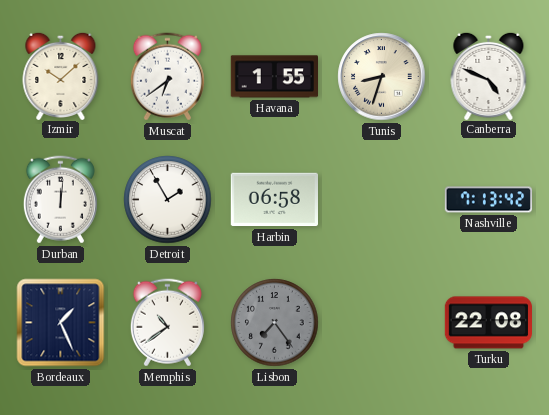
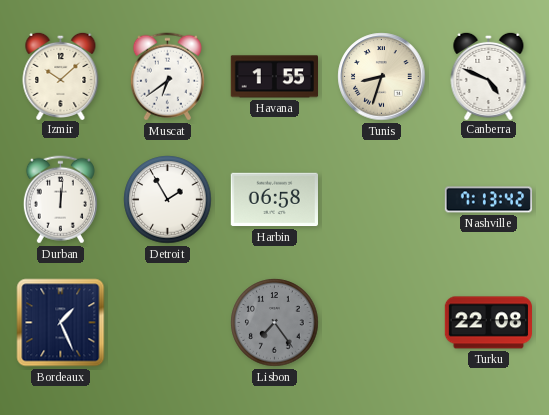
Memphis: 10:39 -> none
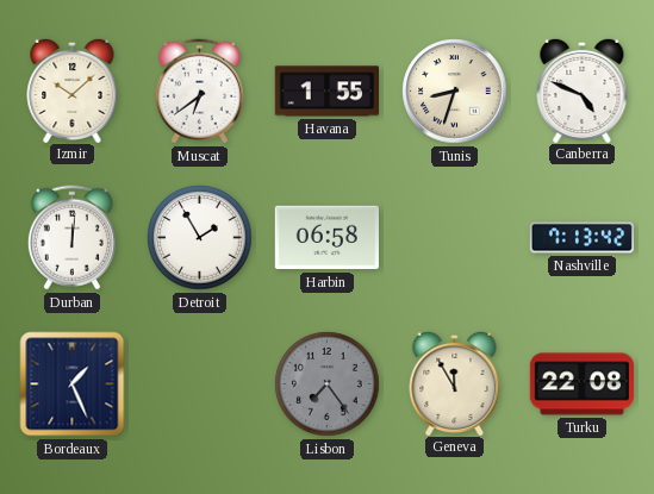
Geneva: none -> 11:55
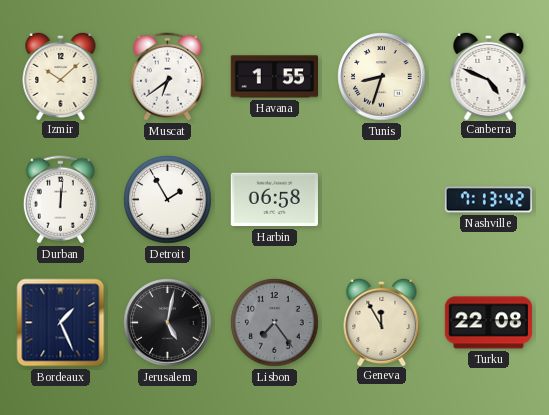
Jerusalem: none -> 5:02
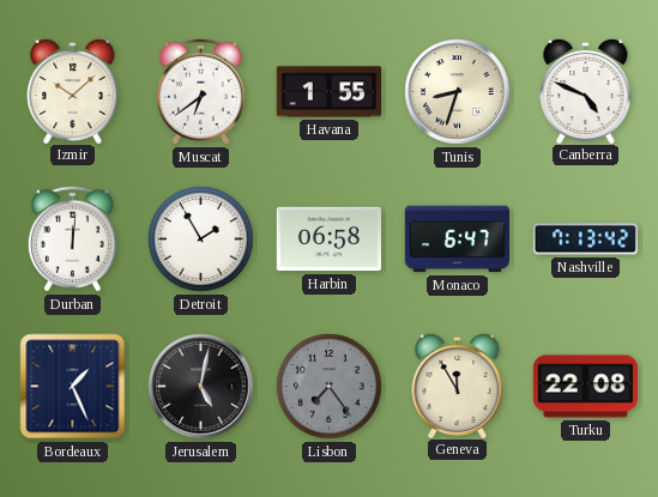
Monaco: none -> 6:47
